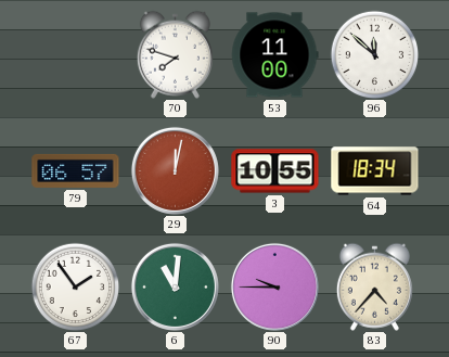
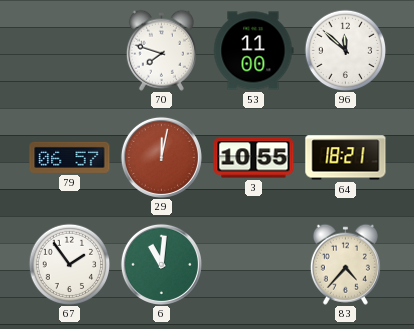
64: 18:34 -> 18:21
90: 9:45 -> none
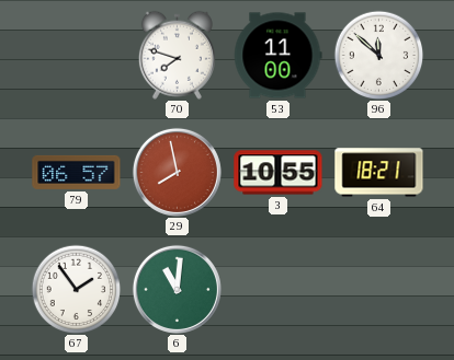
29: 12:02 -> 7:58
83: 4:37 -> none
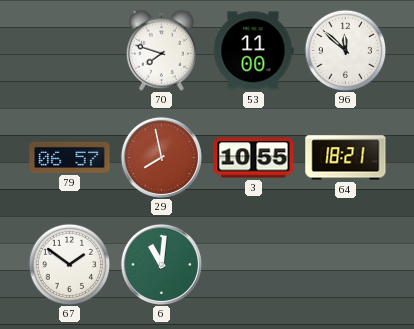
67: 1:54 -> 1:51
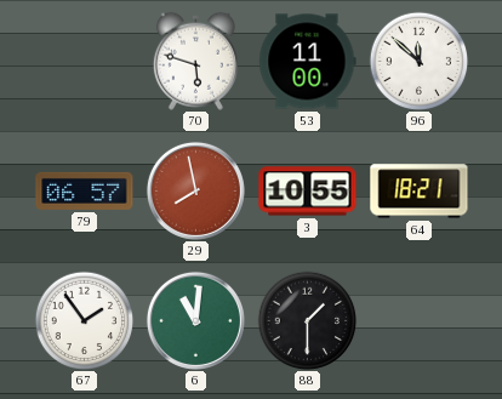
70: 7:48 -> 5:48
67: 1:51 -> 1:54
88: none -> 1:30
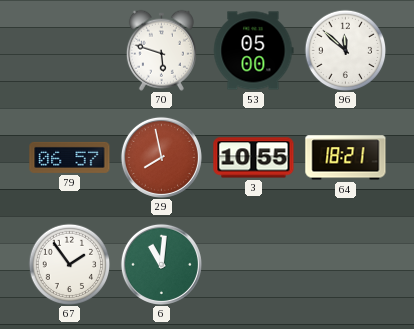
53: 11:00 -> 05:00
88: 1:30 -> none
